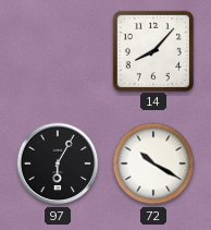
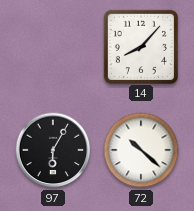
72: 10:20 -> 10:22
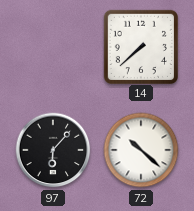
14: 8:07 -> 7:38
97: 6:05 -> 6:07
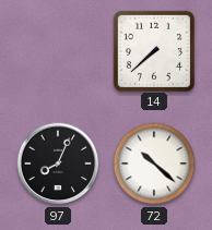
97: 6:07 -> 8:04
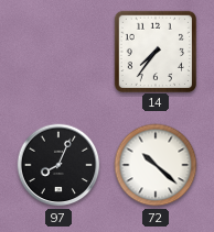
14: 7:38 -> 7:36
